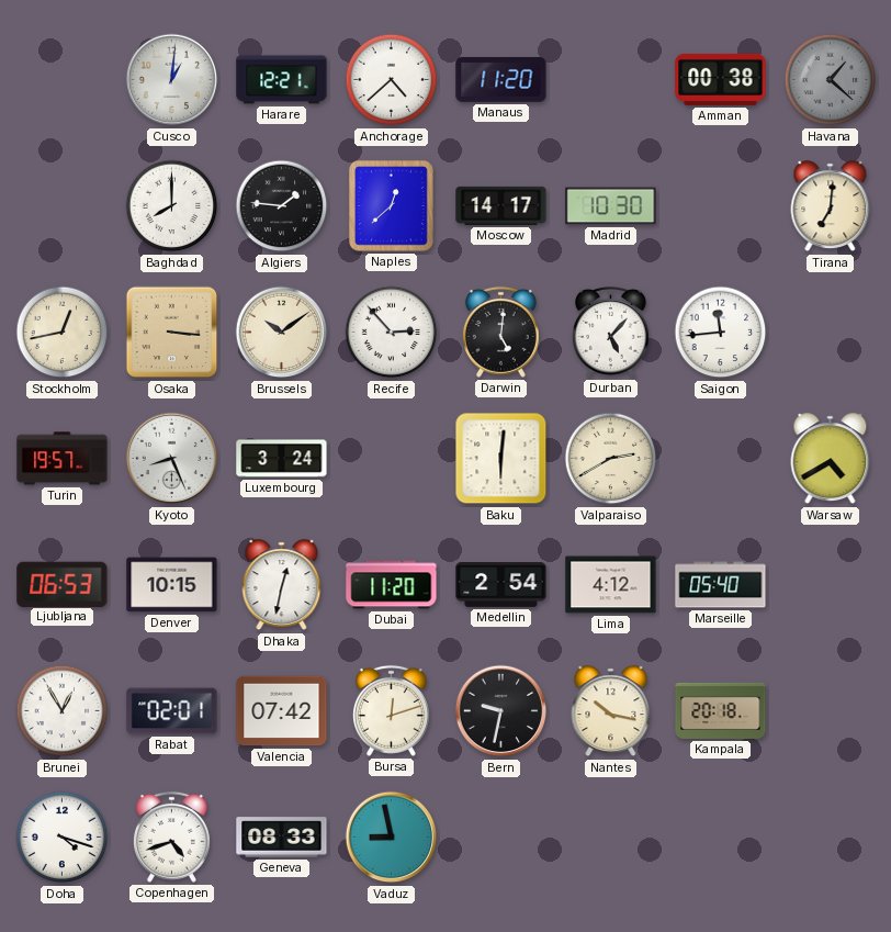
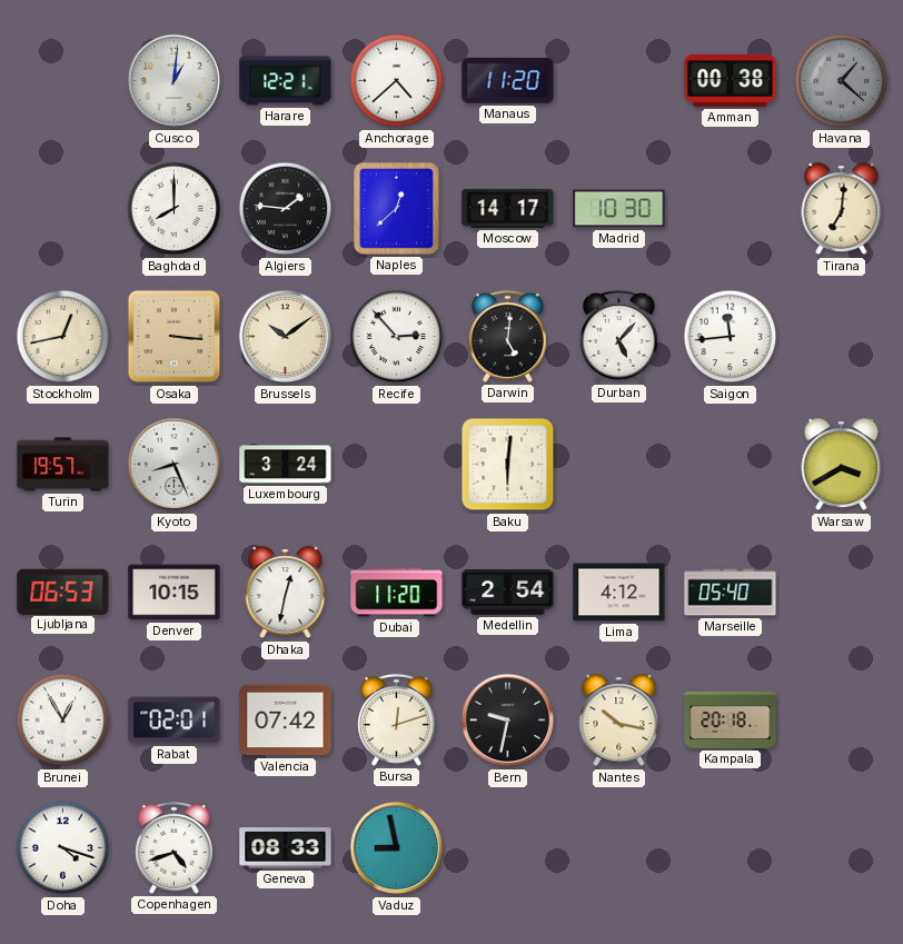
Valparaiso: 2:40 -> none
Warsaw: 4:40 -> 3:40
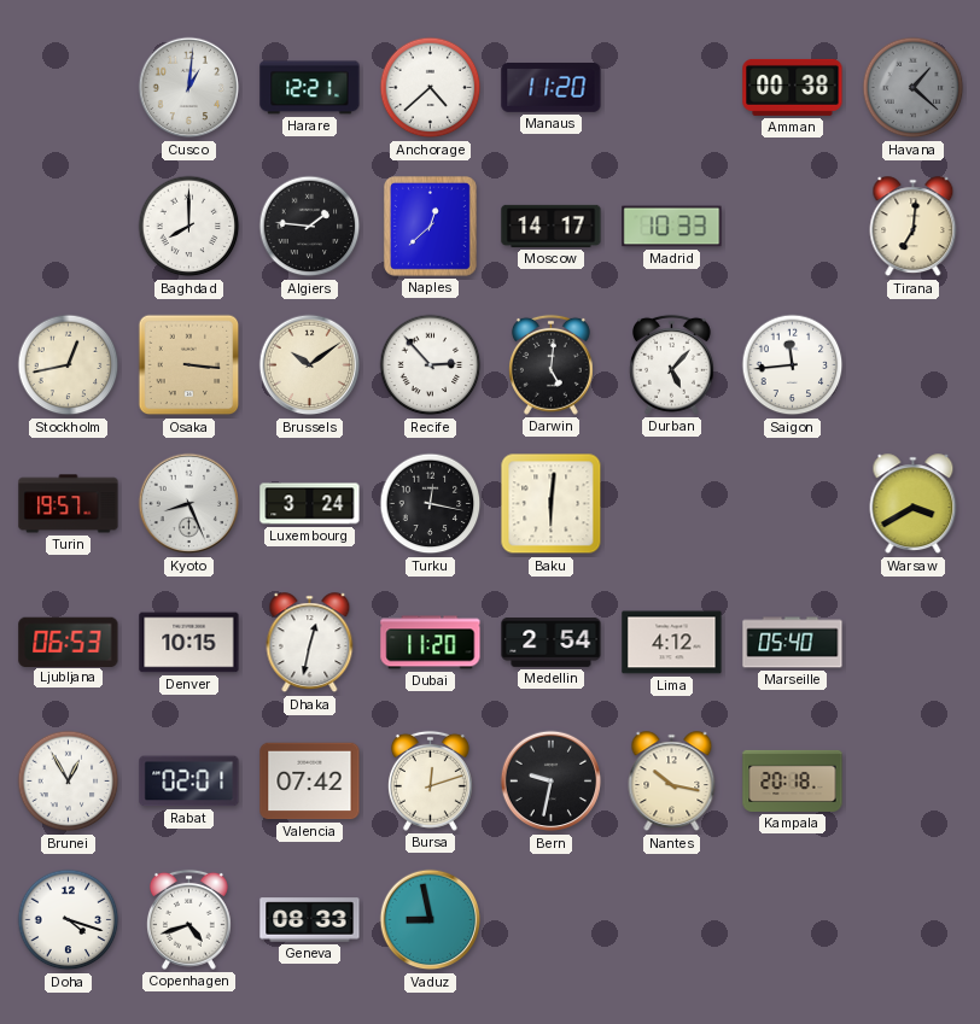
Madrid: 10:30 -> 10:33
Turku: none -> 12:17
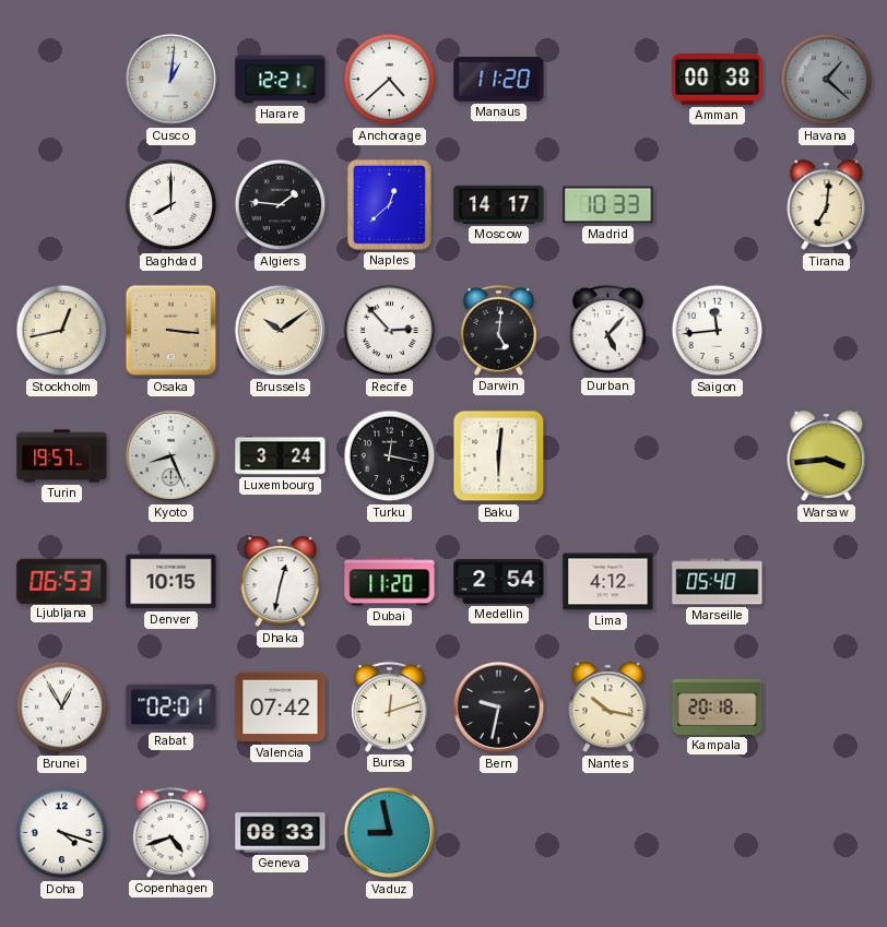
Warsaw: 3:40 -> 3:44
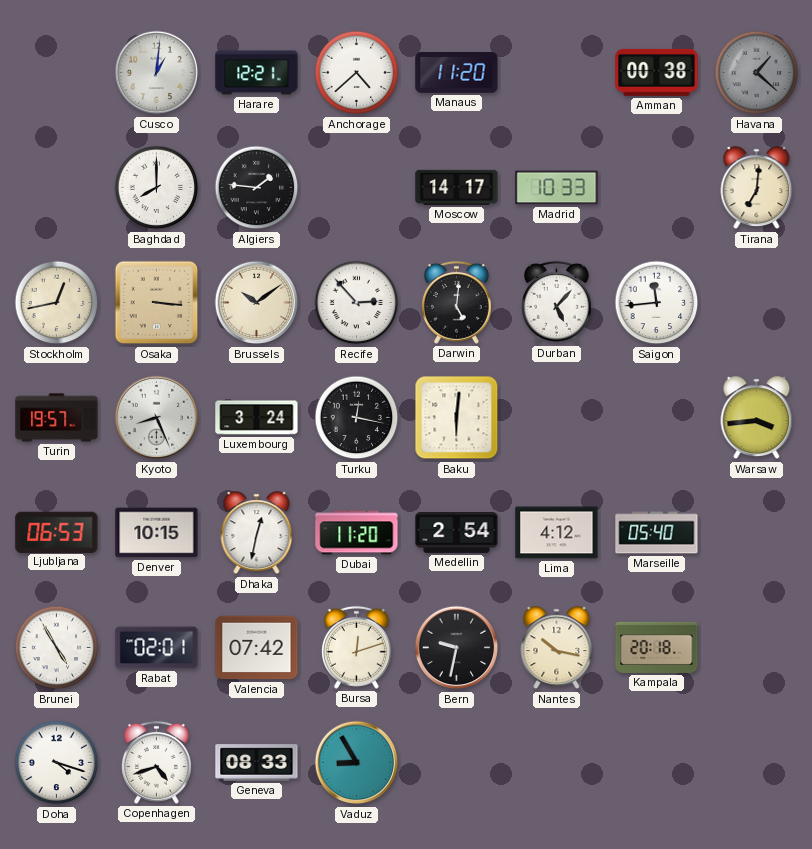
Naples: 12:38 -> none
Brunei: 12:55 -> 4:55
Vaduz: 8:58 -> 8:55
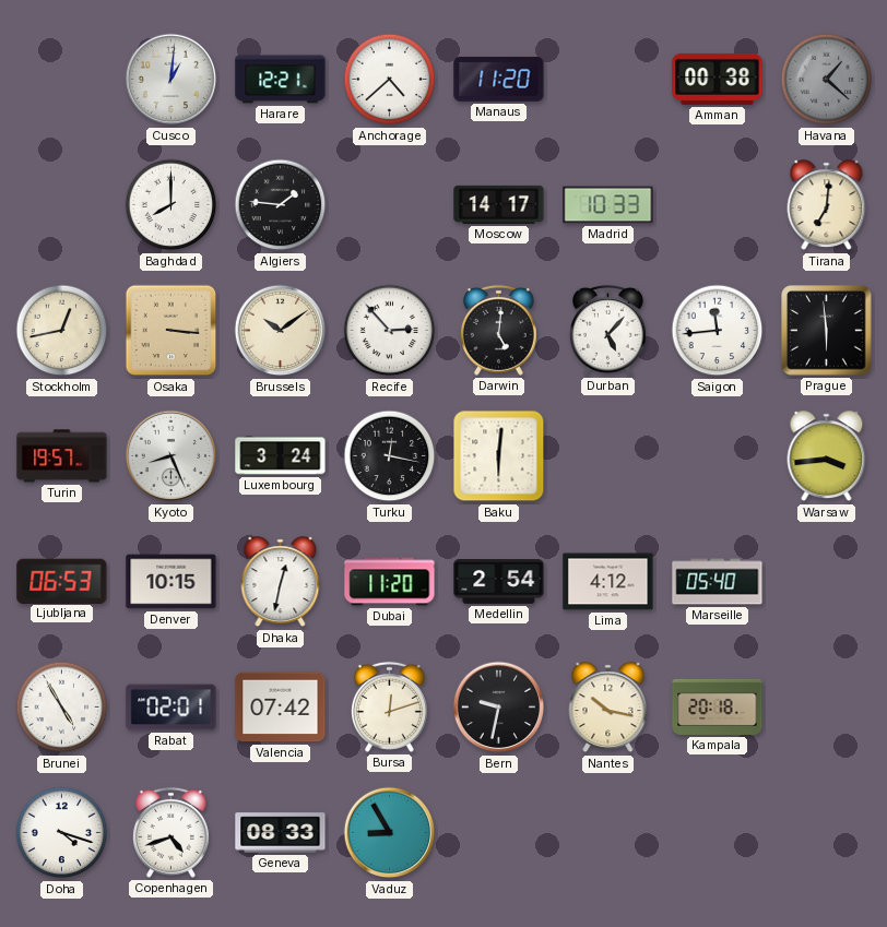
Prague: none -> 5:59
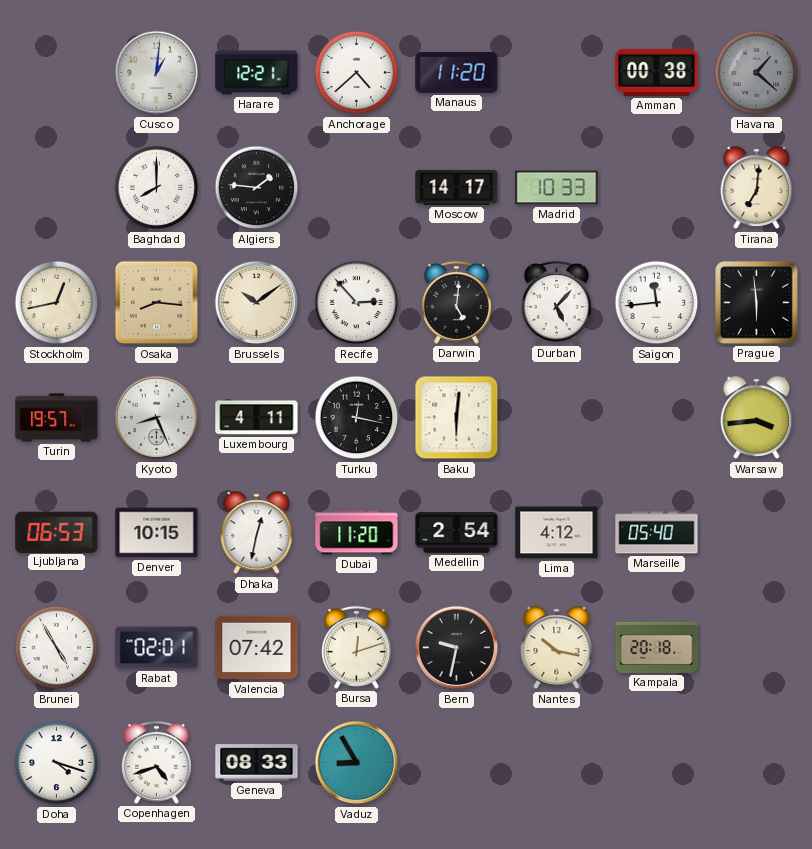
Osaka: 3:16 -> 8:16
Luxembourg: 3:24 -> 4:11
